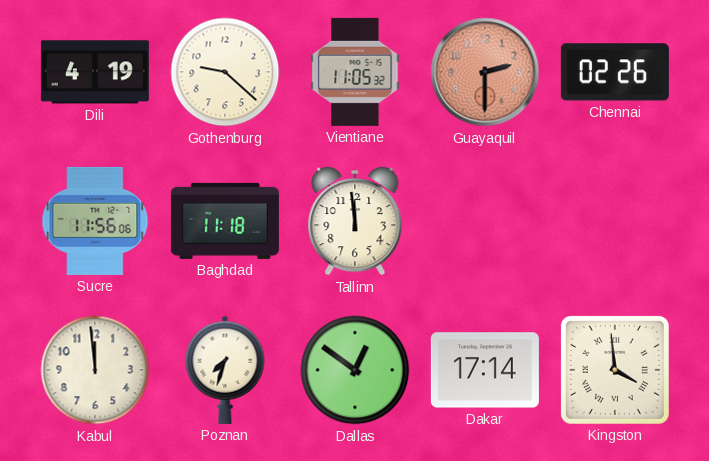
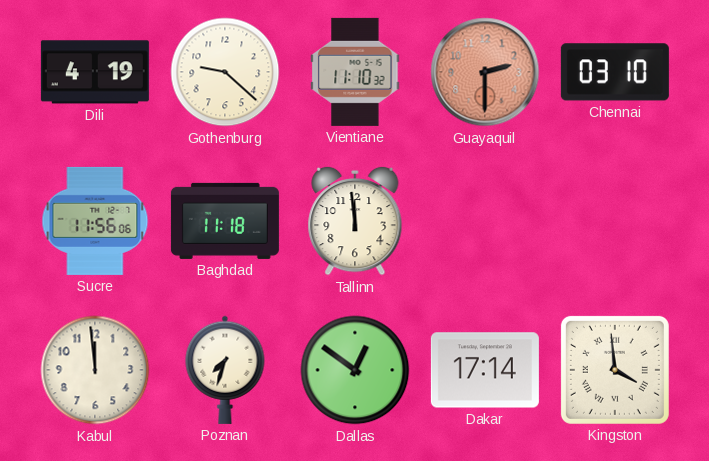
Vientiane: 11:05 -> 11:10
Chennai: 02:26 -> 03:10
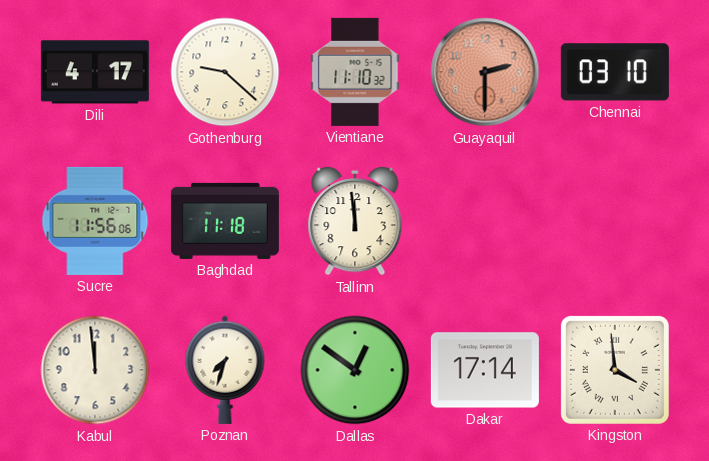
Dili: 4:19 -> 4:17
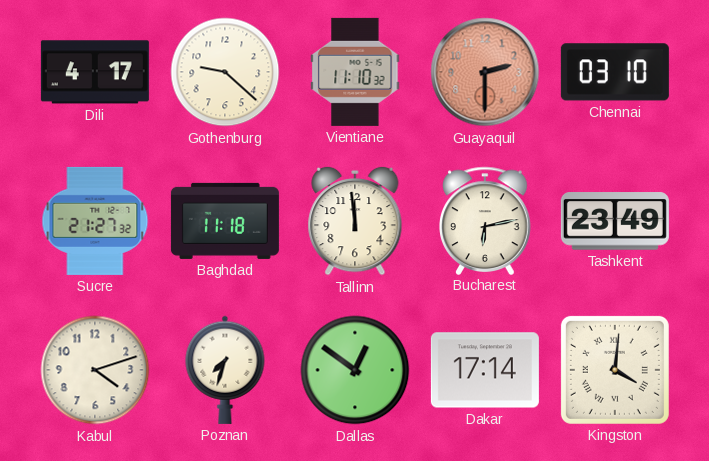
Sucre: 11:56 -> 21:27
Bucharest: none -> 6:13
Tashkent: none -> 23:49
Kabul: 11:59 -> 4:12
Kingston: 3:59 -> 4:01
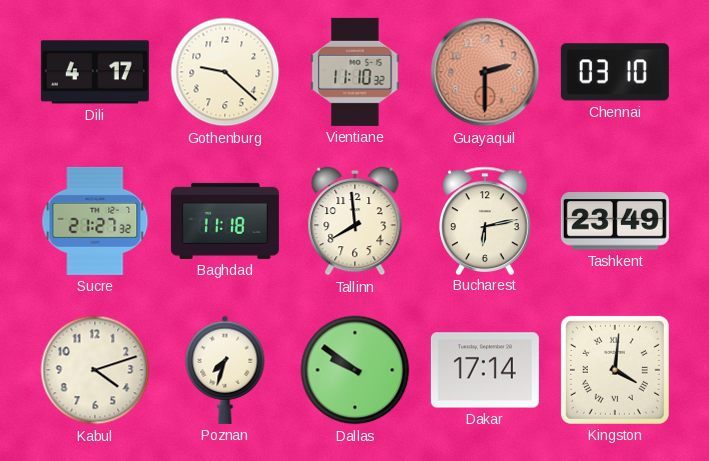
Tallinn: 11:59 -> 7:59
Dallas: 12:51 -> 9:51
